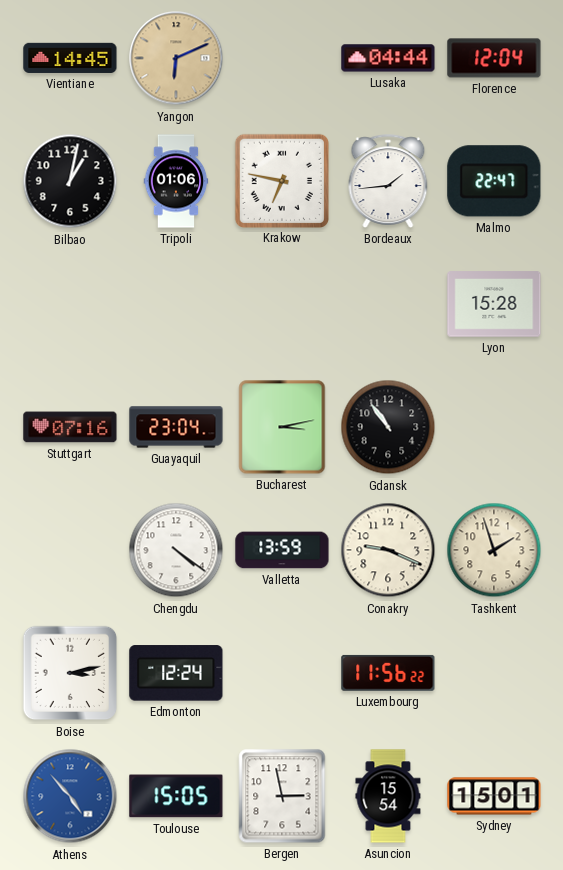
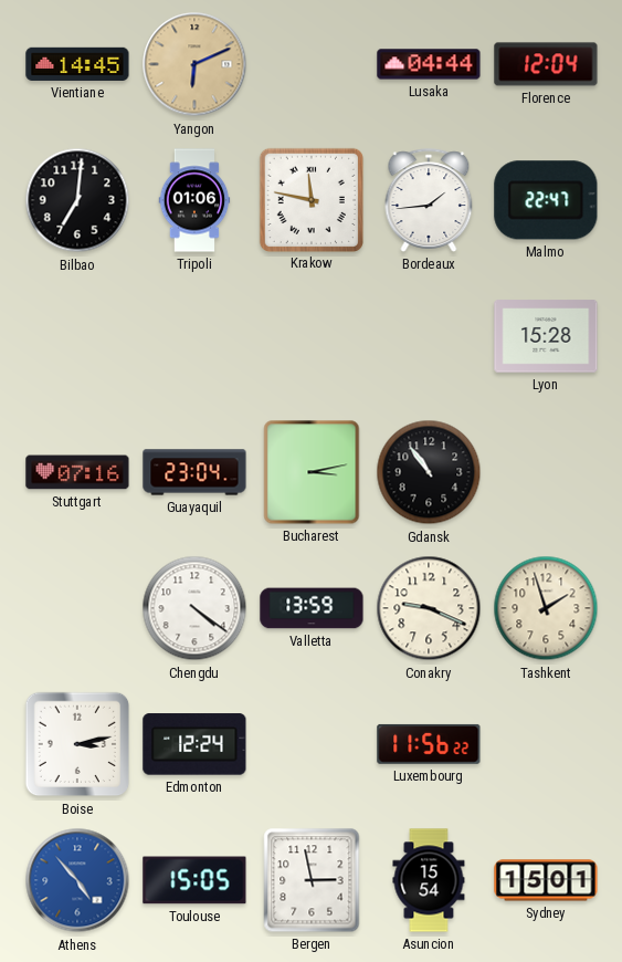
Bilbao: 1:02 -> 7:01
Krakow: 6:47 -> 11:47
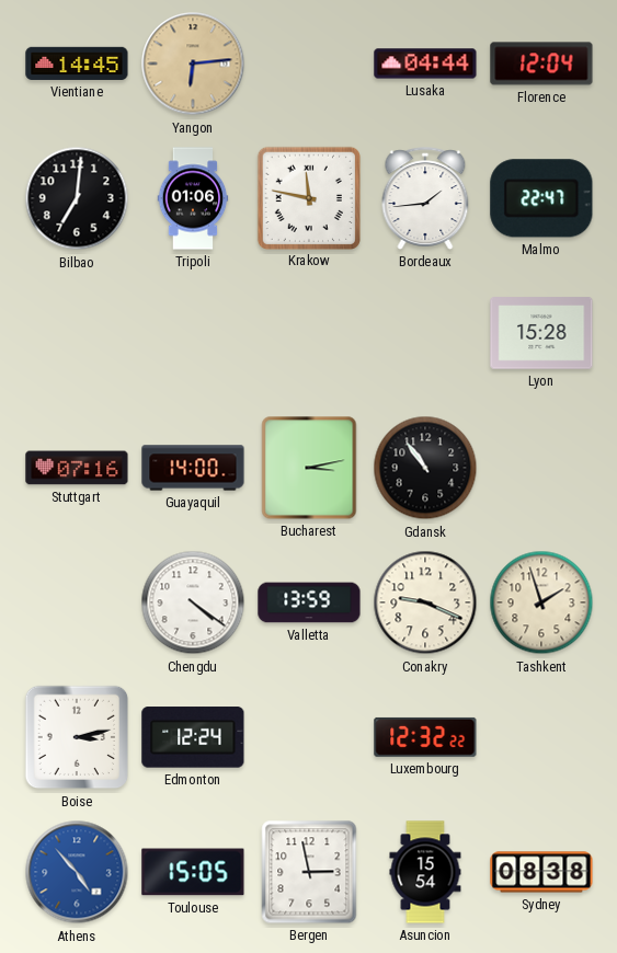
Yangon: 6:11 -> 6:14
Guayaquil: 23:04 -> 14:00
Luxembourg: 11:56 -> 12:32
Sydney: 15:01 -> 08:38
